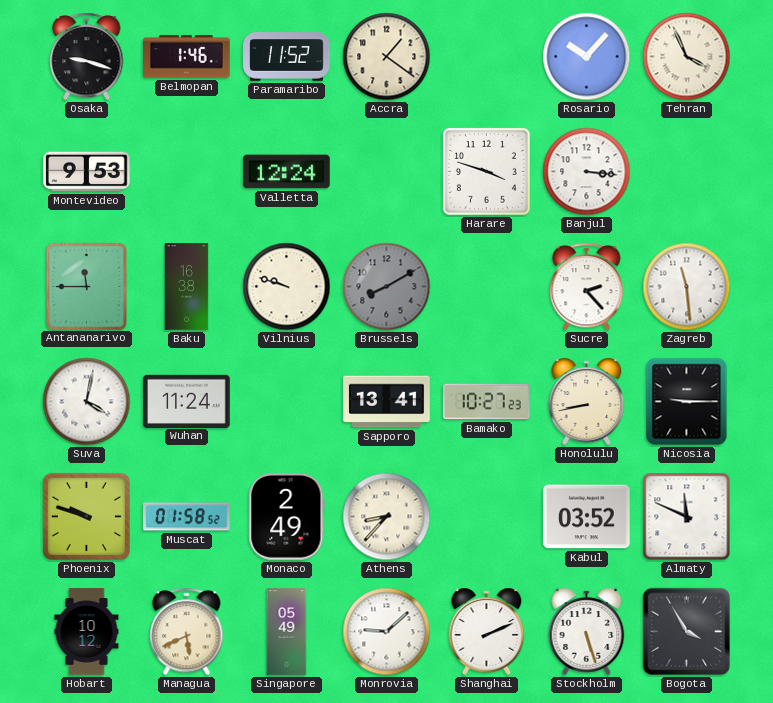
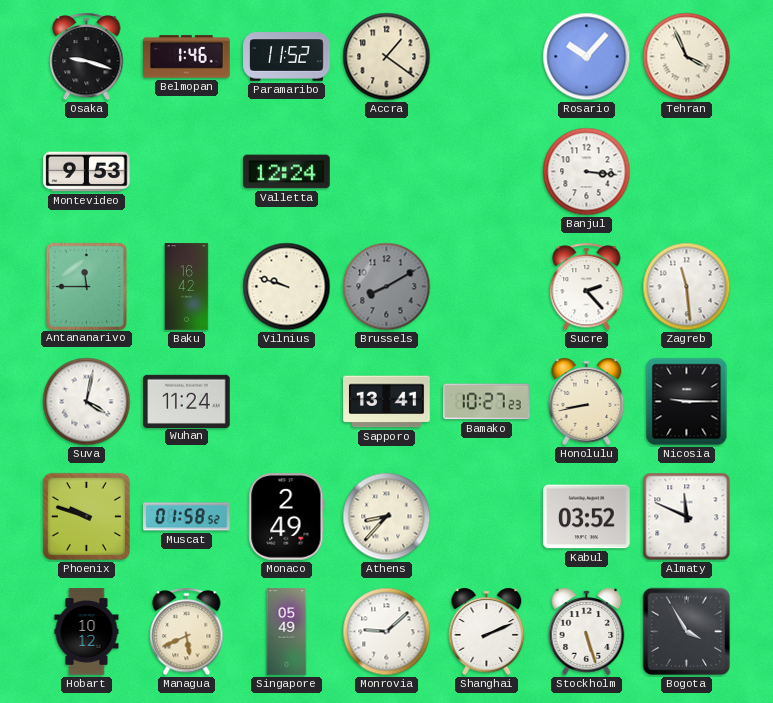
Harare: 3:48 -> none
Baku: 16:38 -> 16:42
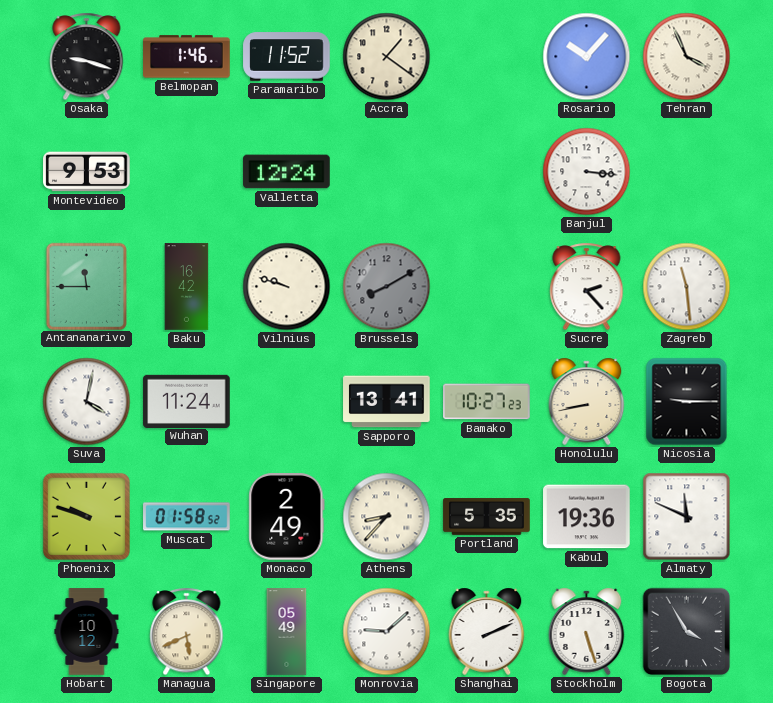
Portland: none -> 5:35
Kabul: 03:52 -> 19:36
